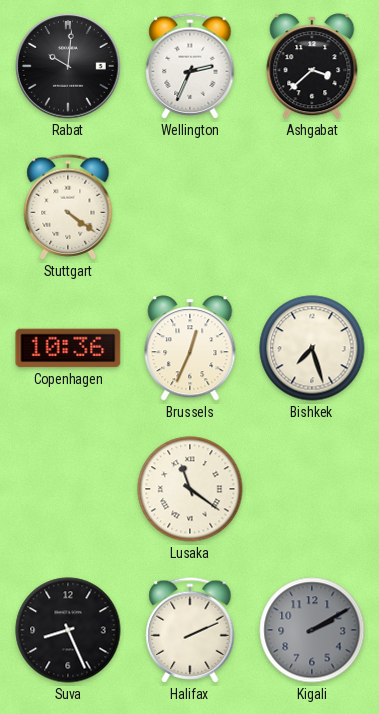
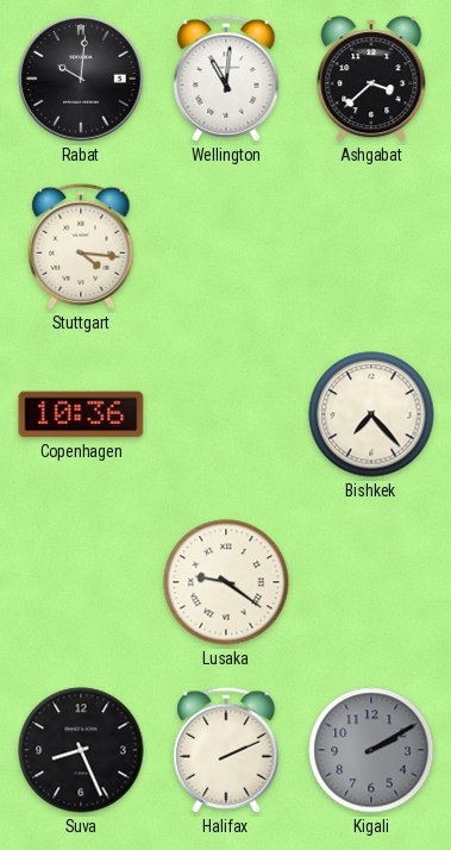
Wellington: 2:34 -> 11:01
Stuttgart: 4:21 -> 4:16
Brussels: 12:34 -> none
Bishkek: 7:27 -> 7:23
Lusaka: 11:21 -> 9:21
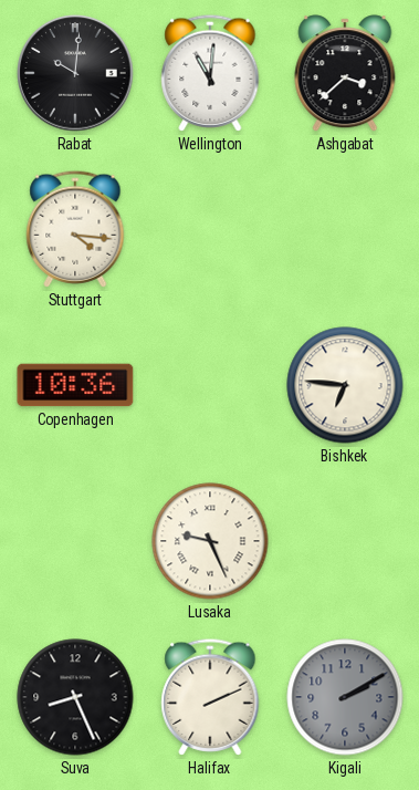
Bishkek: 7:23 -> 6:46
Lusaka: 9:21 -> 9:26
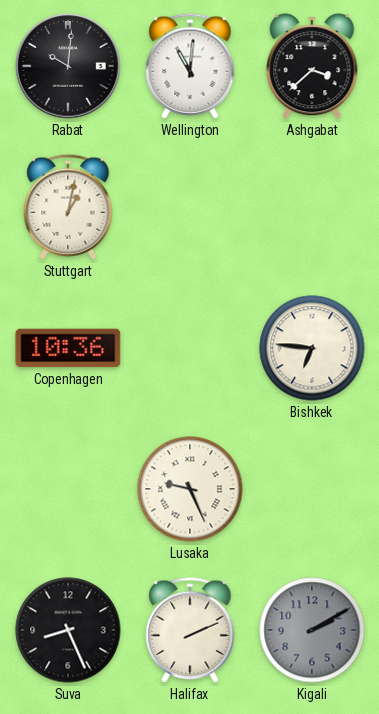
Stuttgart: 4:16 -> 1:02
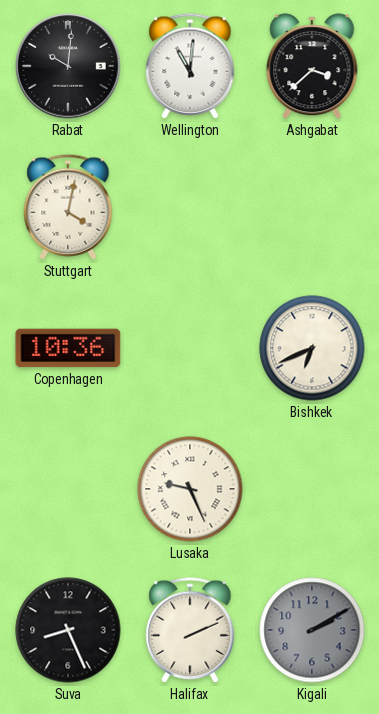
Stuttgart: 1:02 -> 4:02
Bishkek: 6:46 -> 6:41
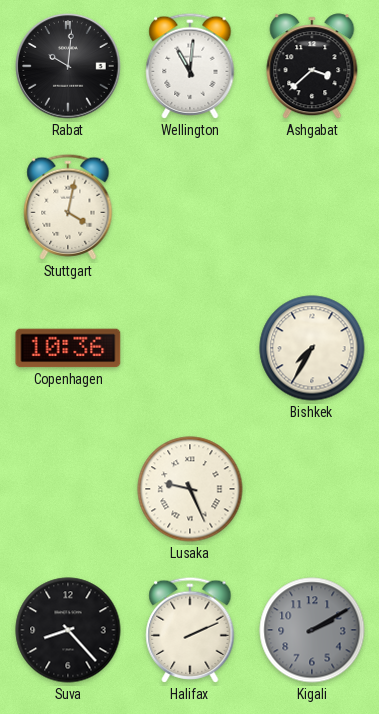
Bishkek: 6:41 -> 7:35
Suva: 8:26 -> 8:23
